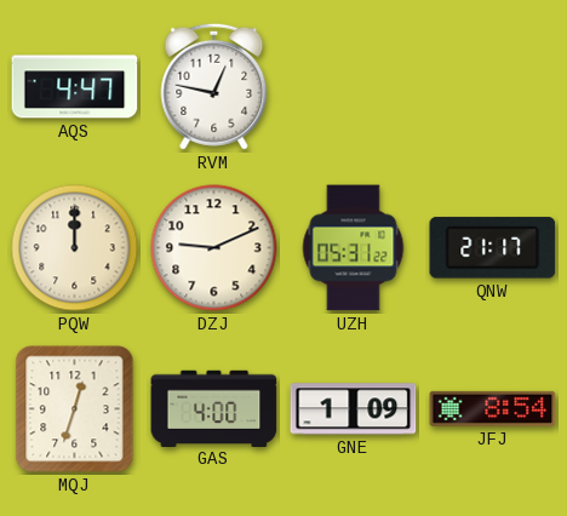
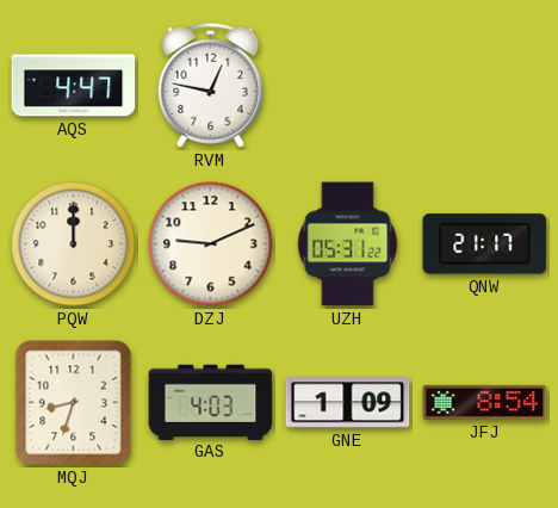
MQJ: 12:33 -> 8:33
GAS: 4:00 -> 4:03
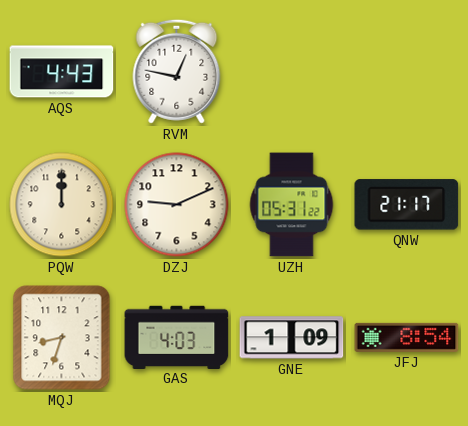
AQS: 4:47 -> 4:43
